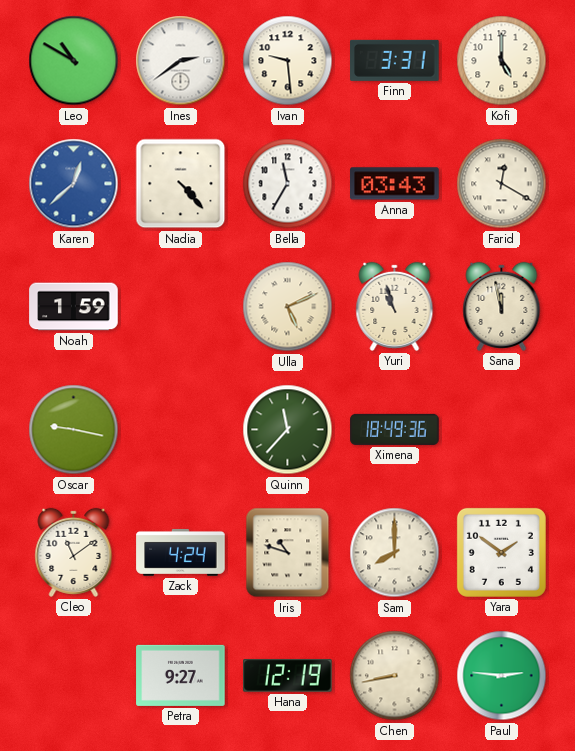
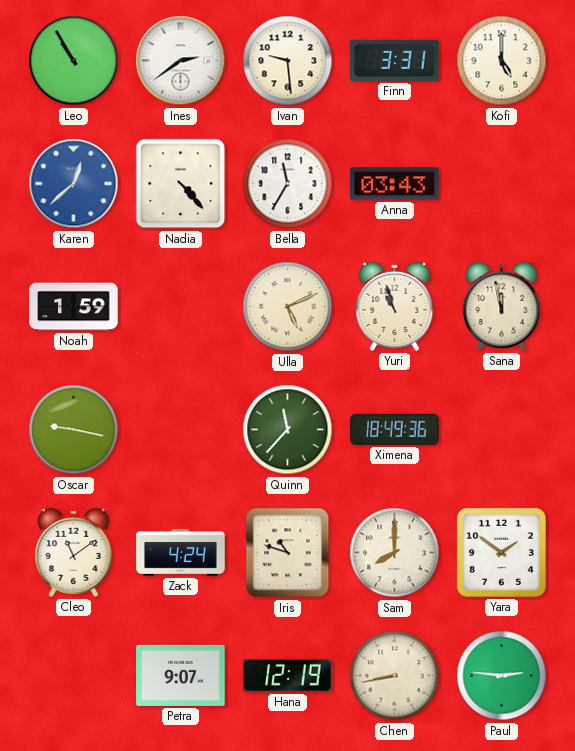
Leo: 10:50 -> 10:55
Farid: 12:20 -> none
Petra: 9:27 -> 9:07
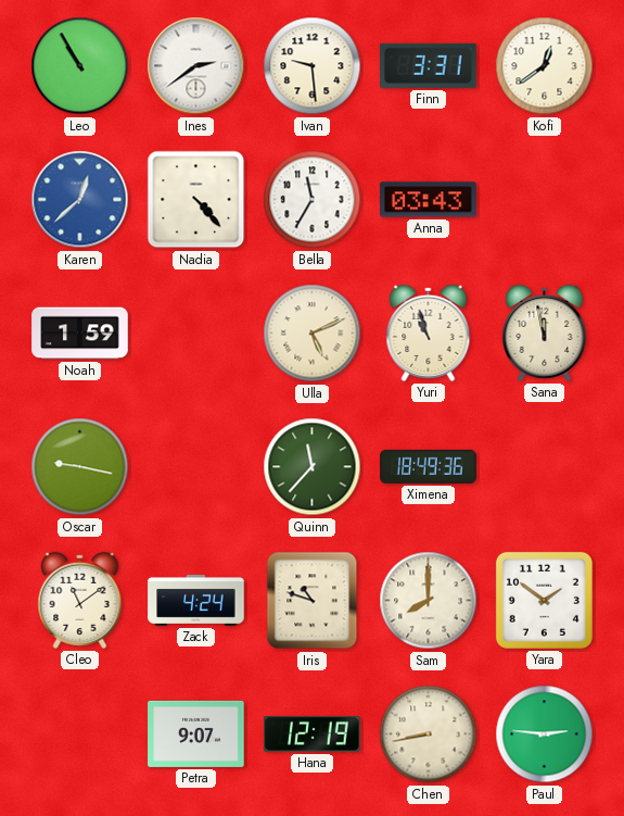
Kofi: 5:00 -> 12:39
